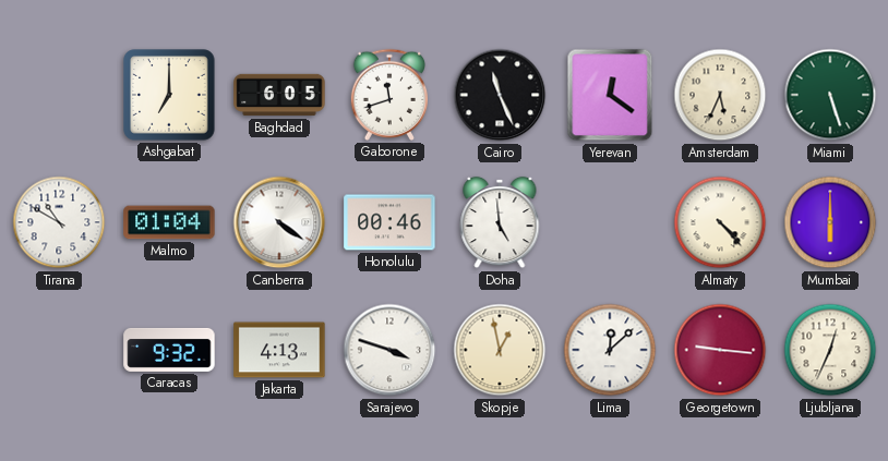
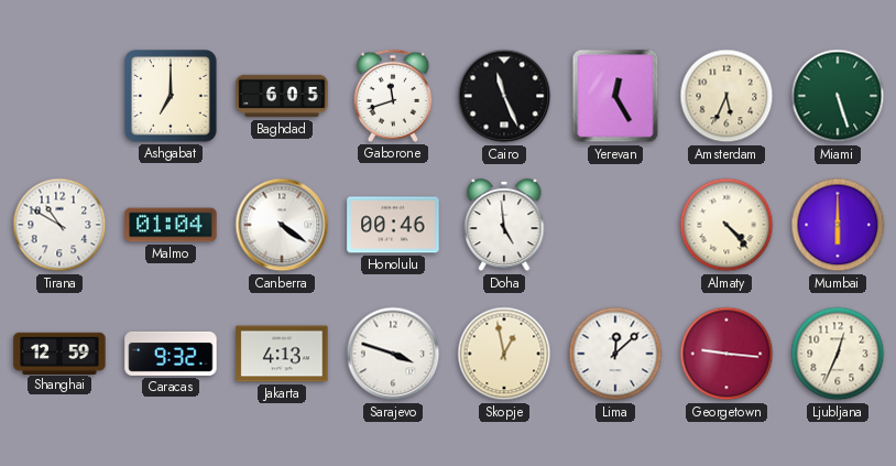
Yerevan: 12:21 -> 12:25
Shanghai: none -> 12:59
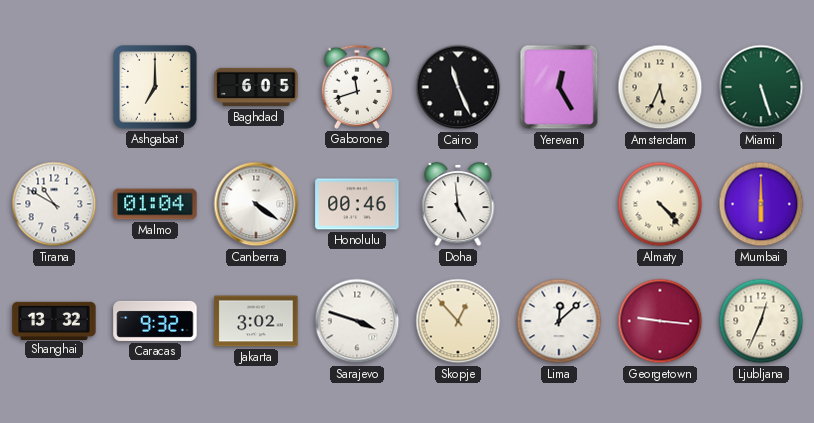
Shanghai: 12:59 -> 13:32
Jakarta: 4:13 -> 3:02
Skopje: 12:58 -> 12:53
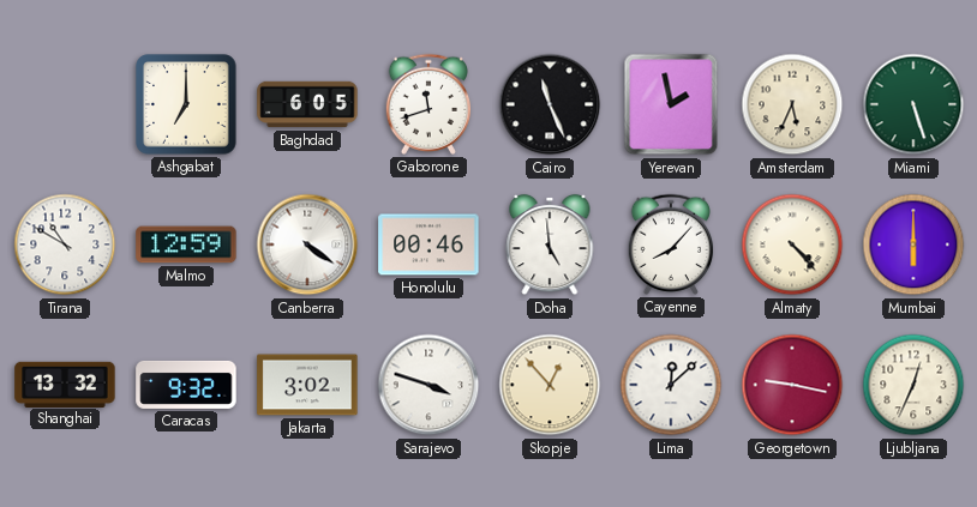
Yerevan: 12:25 -> 1:58
Malmo: 01:04 -> 12:59
Cayenne: none -> 8:07
Georgetown: 9:16 -> 9:17
